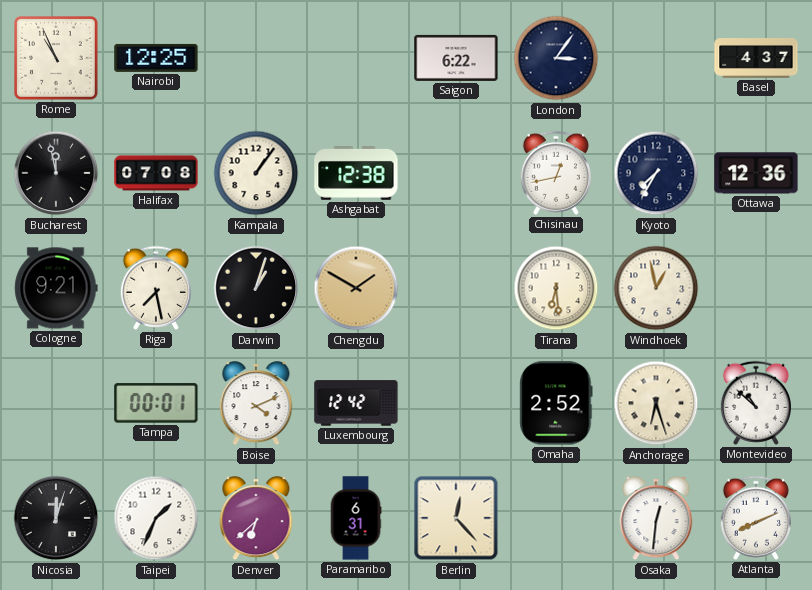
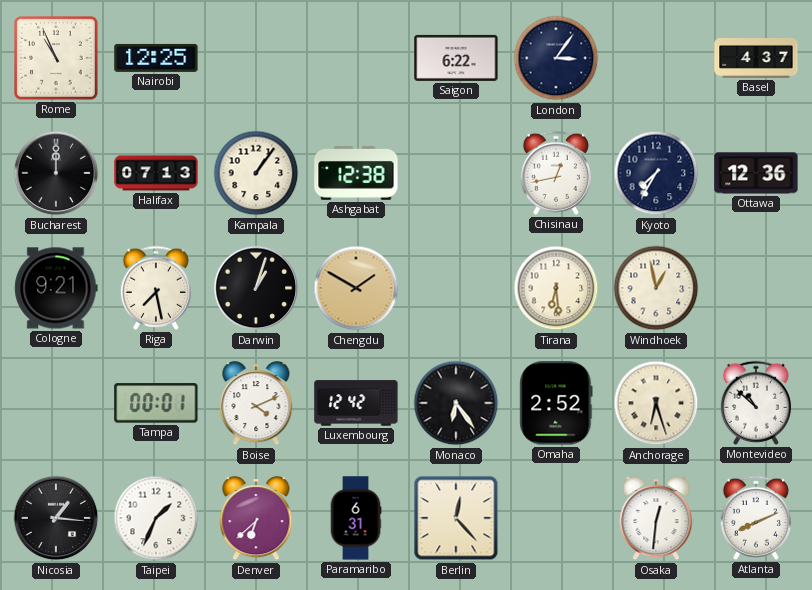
Bucharest: 11:58 -> 12:00
Halifax: 07:08 -> 07:13
Monaco: none -> 6:24
Nicosia: 12:03 -> 1:16
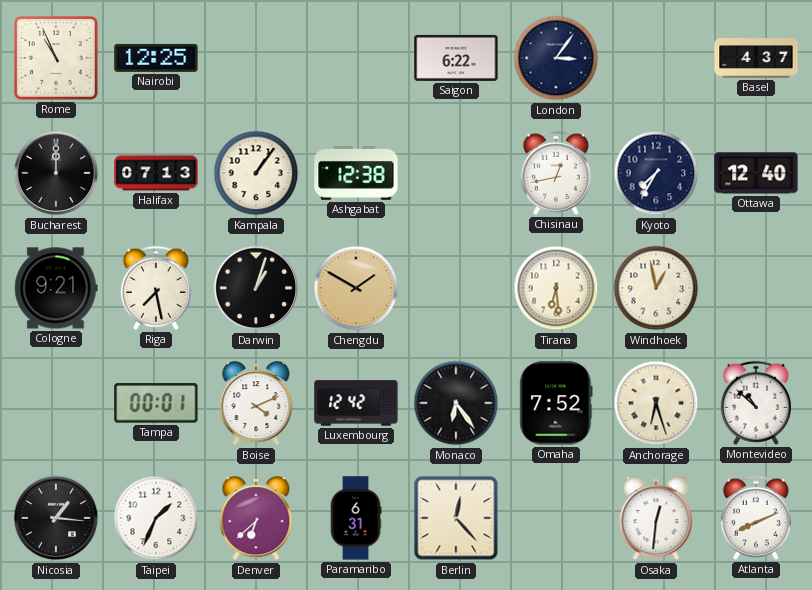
Ottawa: 12:36 -> 12:40
Omaha: 2:52 -> 7:52
